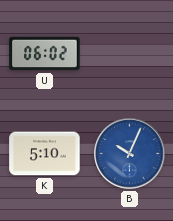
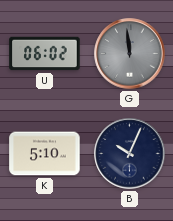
G: none -> 11:59
B dial: blue -> navy
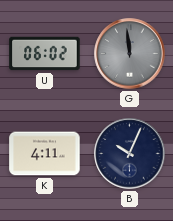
K: 5:10 -> 4:11
